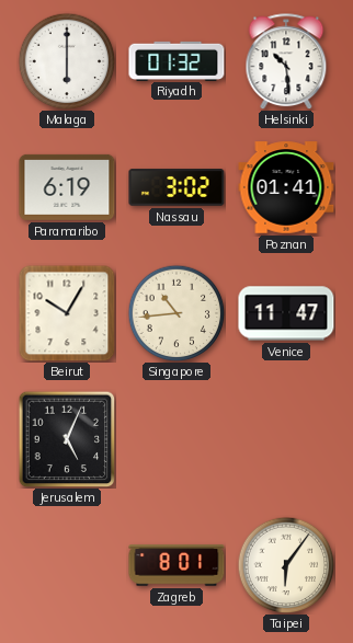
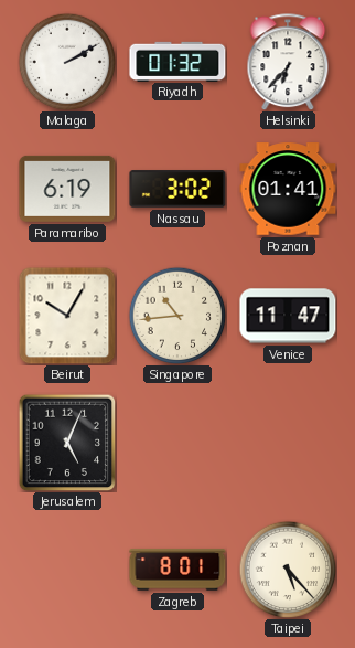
Malaga: 6:00 -> 2:10
Helsinki: 10:29 -> 6:37
Taipei: 6:06 -> 5:23
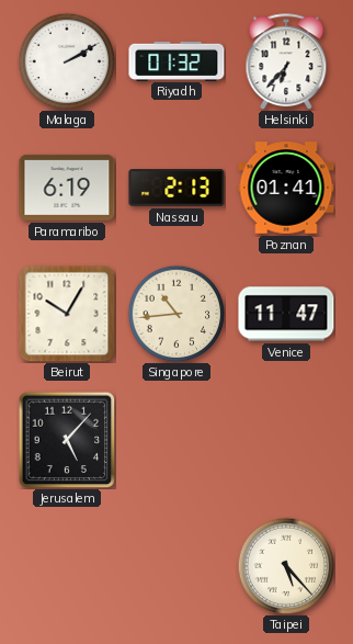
Nassau: 3:02 -> 2:13
Jerusalem: 5:04 -> 5:07
Zagreb: 8:01 -> none
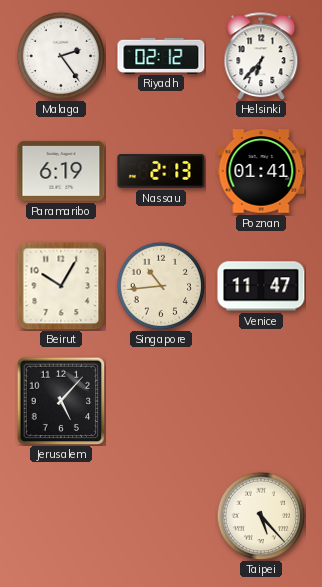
Malaga: 2:10 -> 2:24
Riyadh: 01:32 -> 02:12
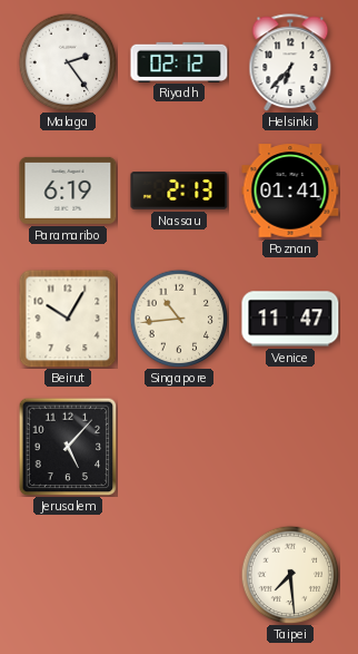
Taipei: 5:23 -> 7:29
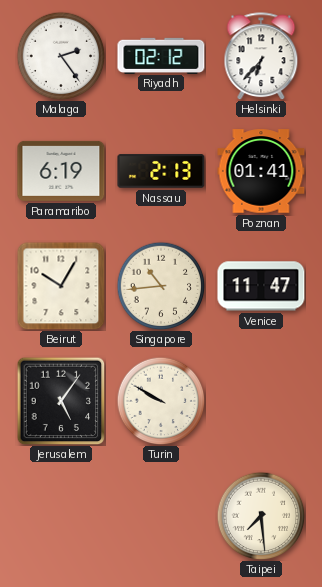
Jerusalem: 5:07 -> 5:06
Turin: none -> 9:50
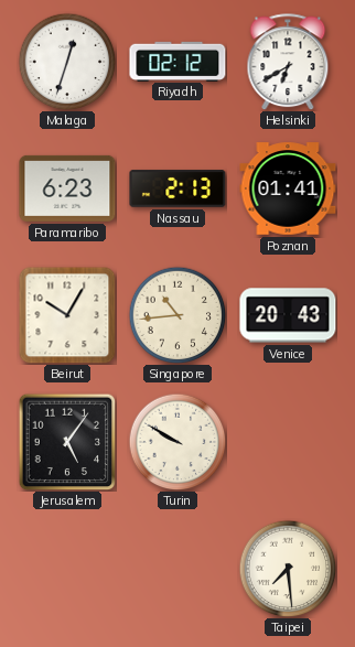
Malaga: 2:24 -> 12:33
Helsinki: 6:37 -> 6:40
Paramaribo: 6:19 -> 6:23
Venice: 11:47 -> 20:43
